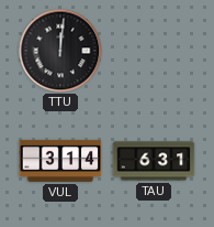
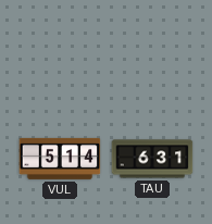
TTU: 12:01 -> none
VUL: 3:14 -> 5:14
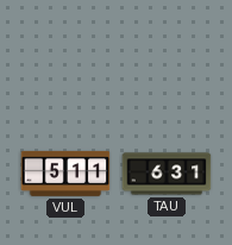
VUL: 5:14 -> 5:11
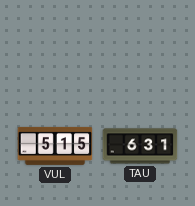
VUL: 5:11 -> 5:15
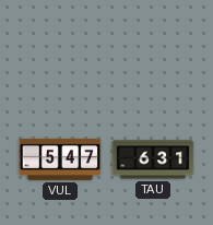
VUL: 5:15 -> 5:47
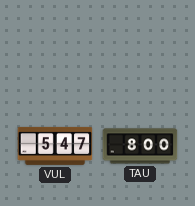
TAU: 6:31 -> 8:00
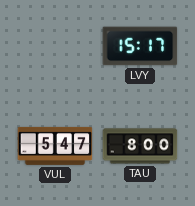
LVY: none -> 15:17
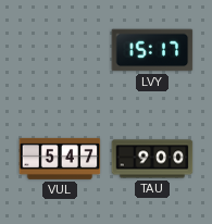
TAU: 8:00 -> 9:00
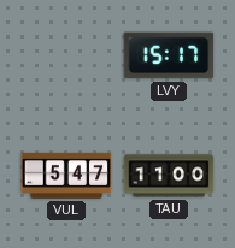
TAU: 9:00 -> 11:00
